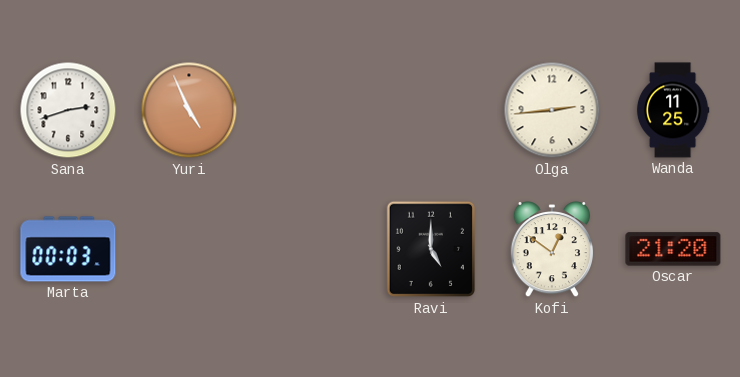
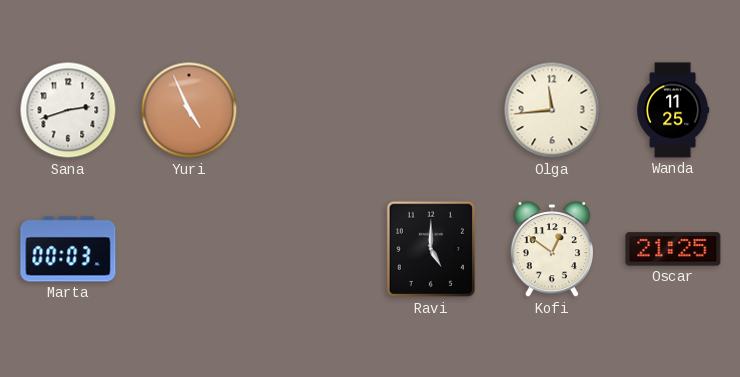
Olga: 2:44 -> 11:44
Oscar: 21:20 -> 21:25
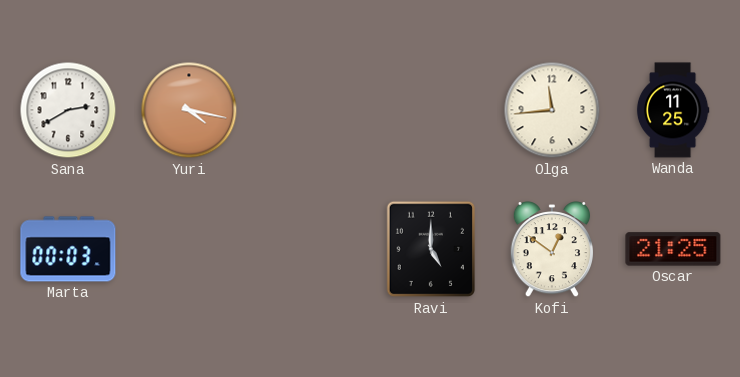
Sana: 2:42 -> 2:40
Yuri: 4:56 -> 4:17
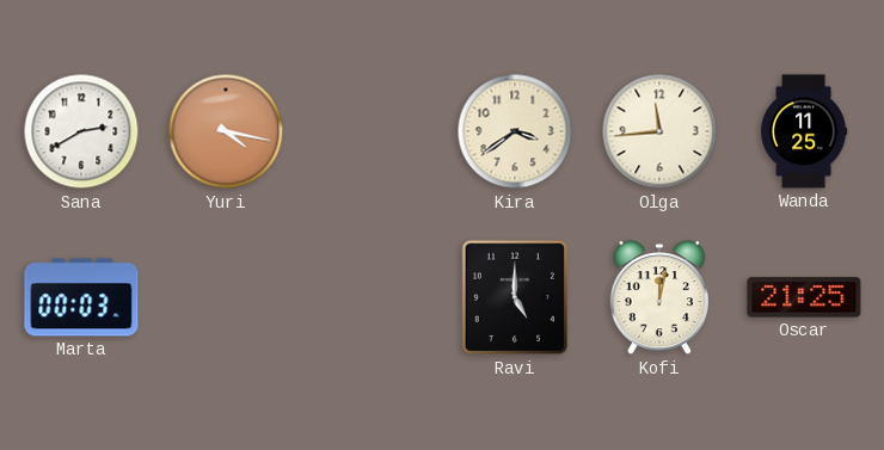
Kira: none -> 3:39
Kofi: 12:51 -> 12:02
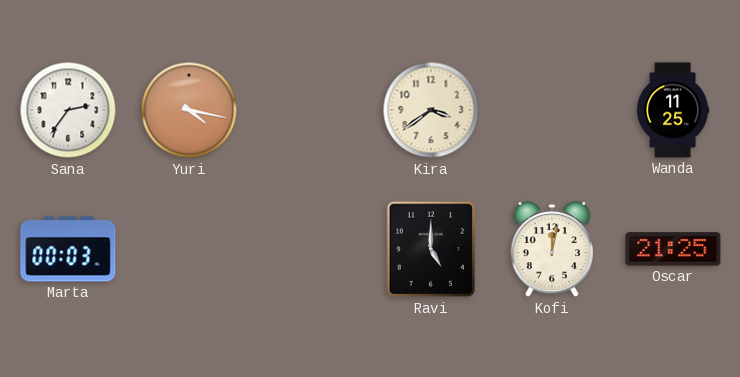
Sana: 2:40 -> 2:36
Olga: 11:44 -> none
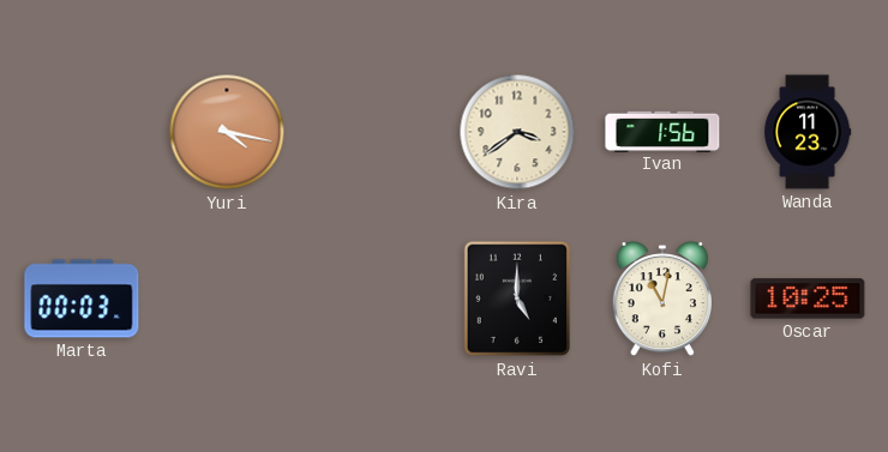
Sana: 2:36 -> none
Ivan: none -> 1:56
Wanda: 11:25 -> 11:23
Kofi: 12:02 -> 11:02
Oscar: 21:25 -> 10:25
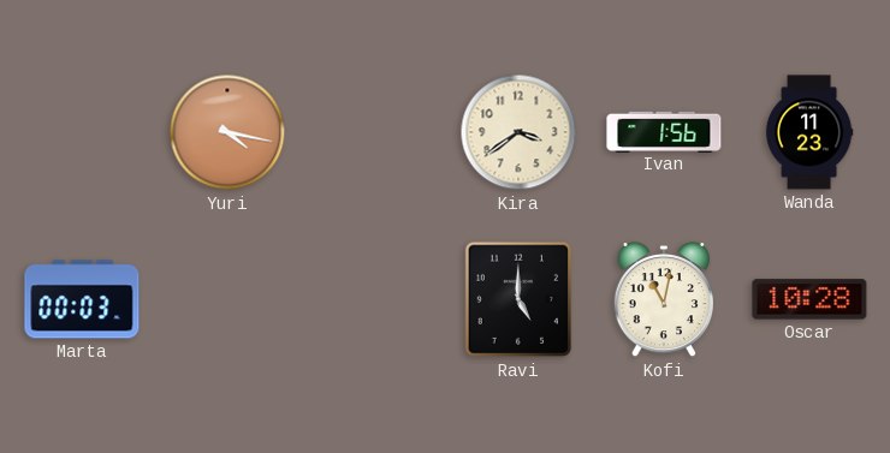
Oscar: 10:25 -> 10:28
